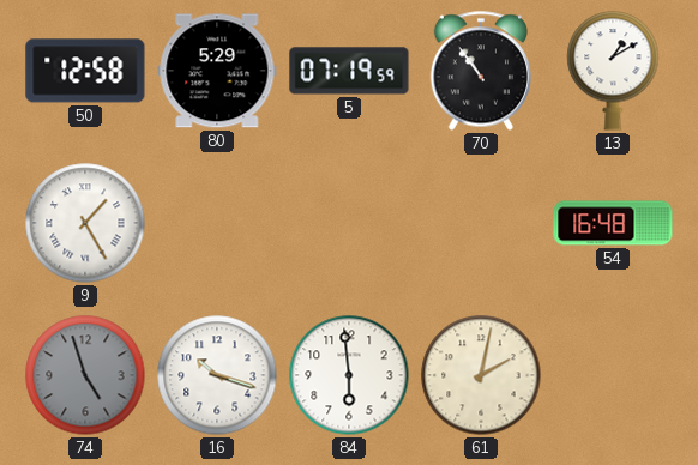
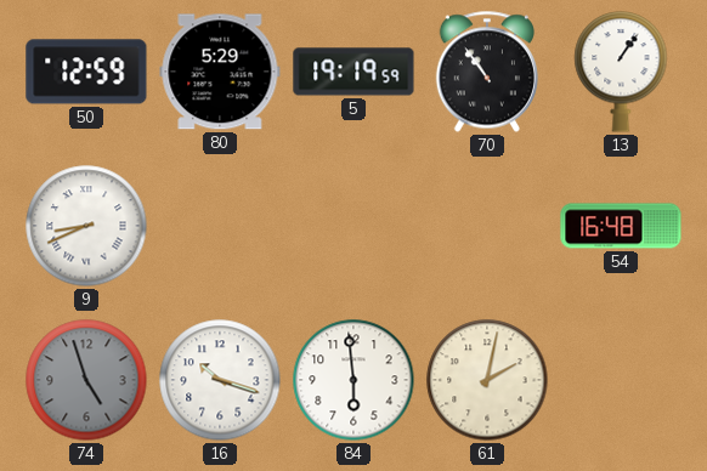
50: 12:58 -> 12:59
5: 07:19 -> 19:19
13: 1:10 -> 1:06
9: 1:25 -> 8:41
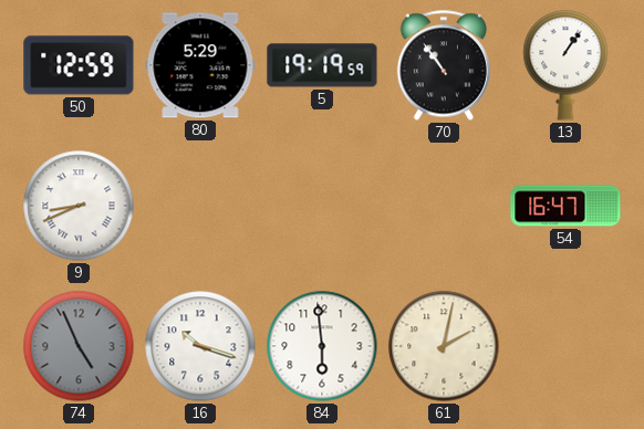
54: 16:48 -> 16:47
74: 4:57 -> 4:56
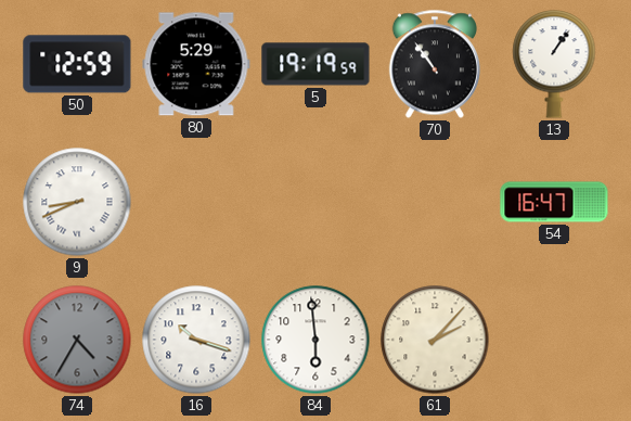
74: 4:56 -> 4:35
61: 2:02 -> 2:07
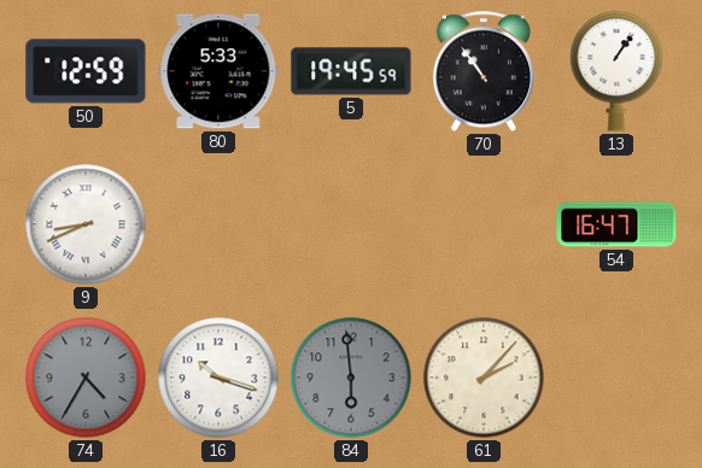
80: 5:29 -> 5:33
5: 19:19 -> 19:45
84 dial: white -> grey
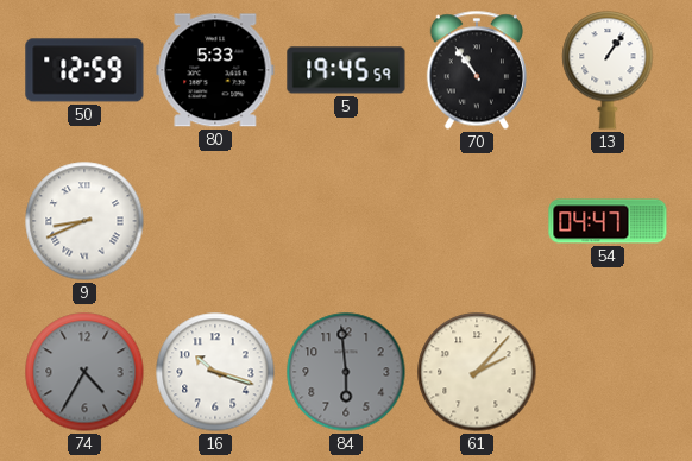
54: 16:47 -> 04:47
